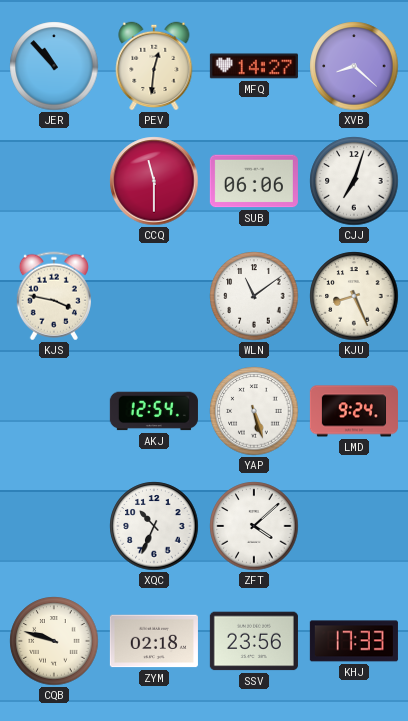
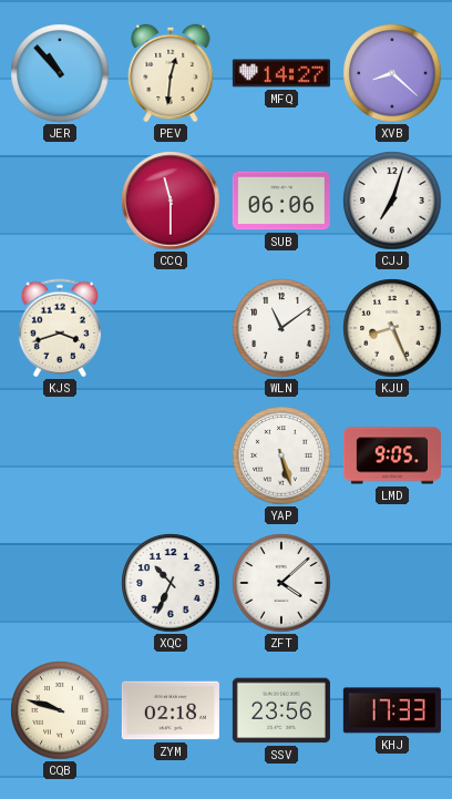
KJS: 3:47 -> 3:42
AKJ: 12:54 -> none
LMD: 9:24 -> 9:05
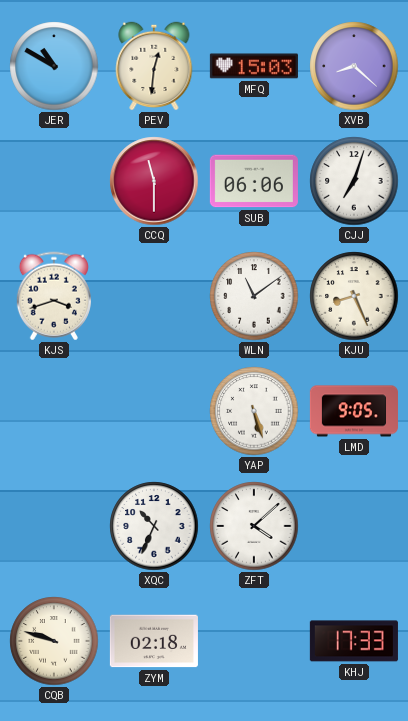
JER: 10:53 -> 10:50
MFQ: 14:27 -> 15:03
SSV: 23:56 -> none
